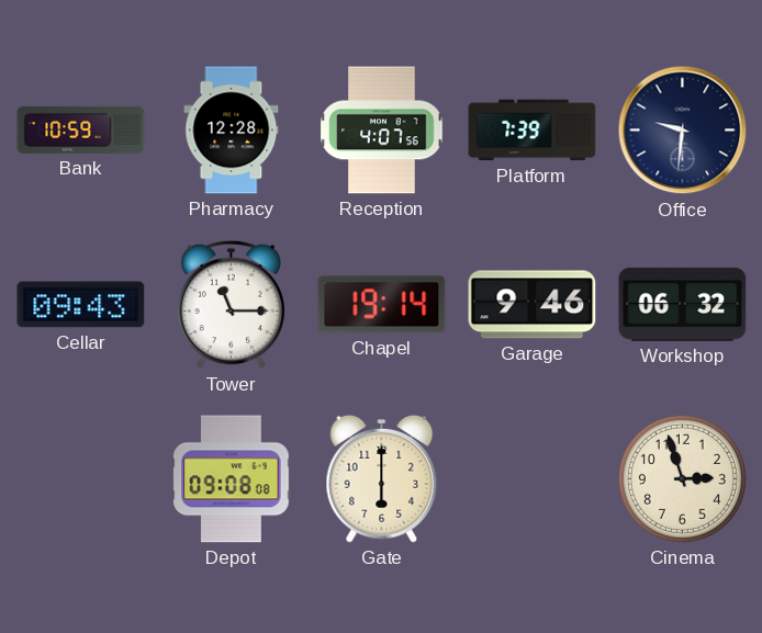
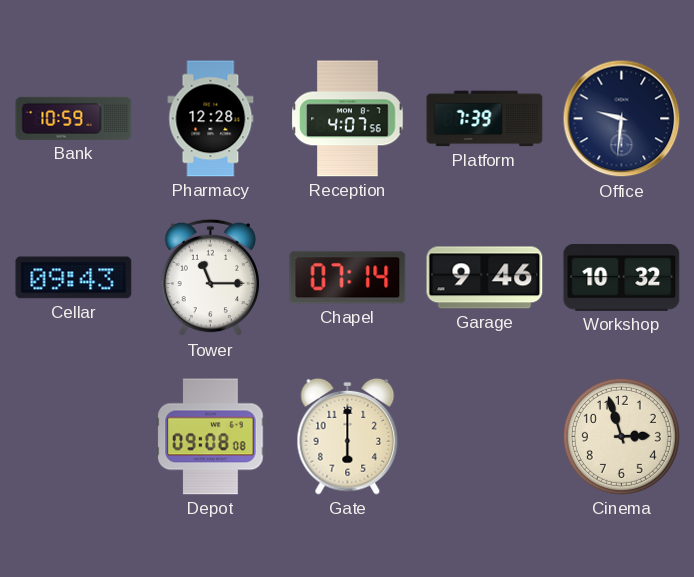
Chapel: 19:14 -> 07:14
Workshop: 06:32 -> 10:32
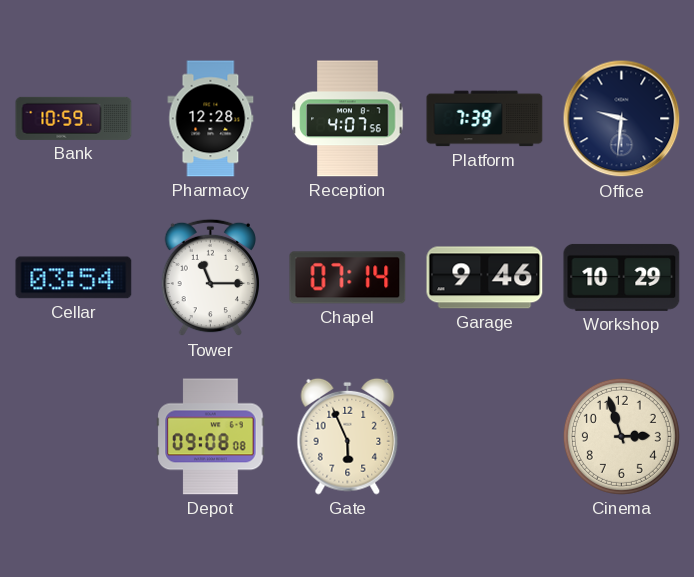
Cellar: 09:43 -> 03:54
Workshop: 10:32 -> 10:29
Gate: 6:00 -> 5:56
